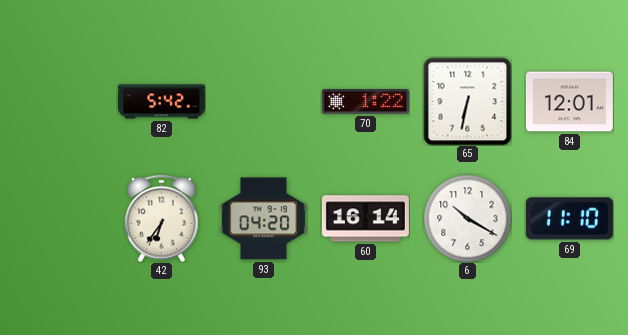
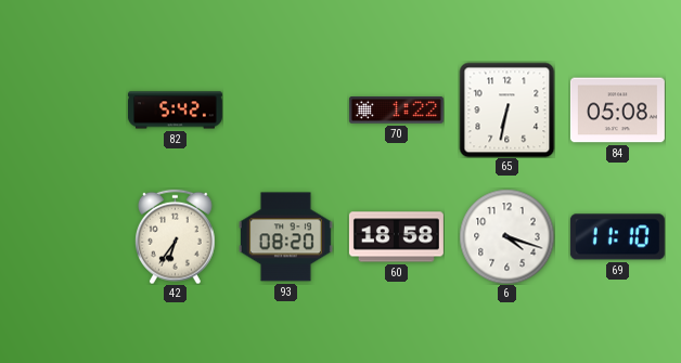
84: 12:01 -> 05:08
93: 04:20 -> 08:20
60: 16:14 -> 18:58
6: 10:20 -> 4:18
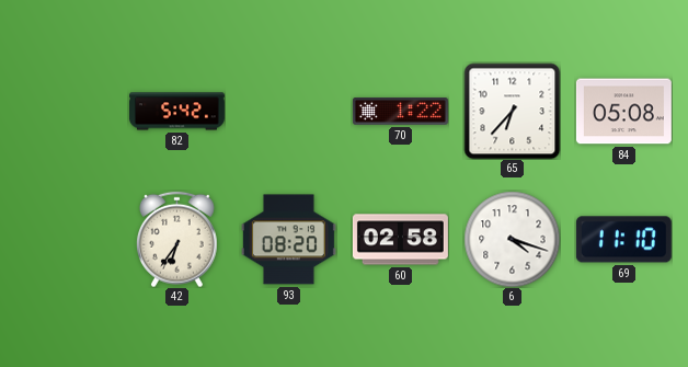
65: 6:32 -> 6:37
60: 18:58 -> 02:58
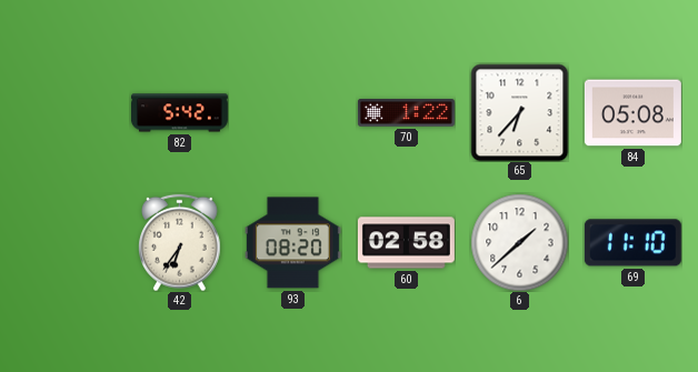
6: 4:18 -> 1:38
